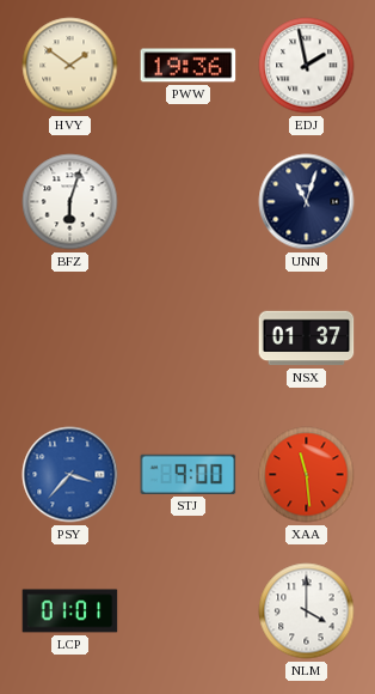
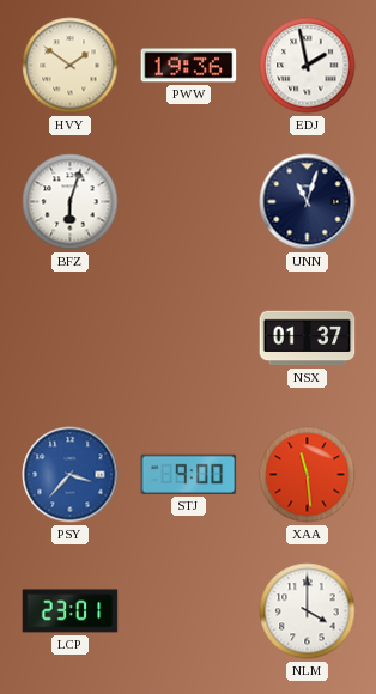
LCP: 01:01 -> 23:01
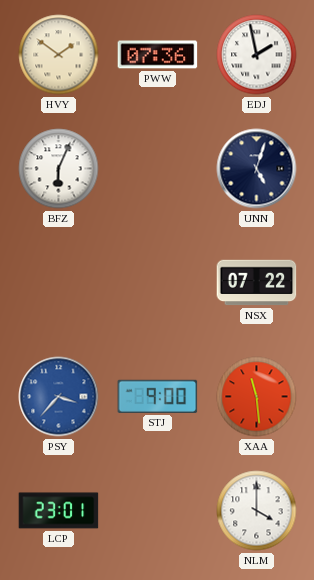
PWW: 19:36 -> 07:36
BFZ: 6:03 -> 6:04
UNN: 11:03 -> 5:03
NSX: 01:37 -> 07:22
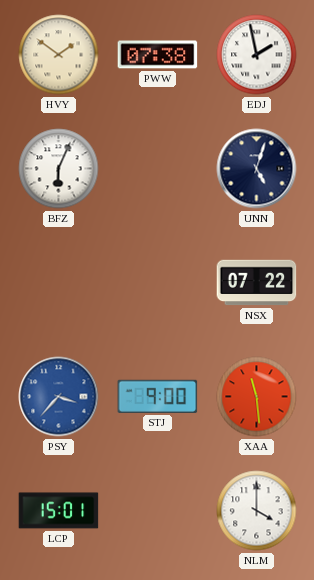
PWW: 07:36 -> 07:38
LCP: 23:01 -> 15:01
